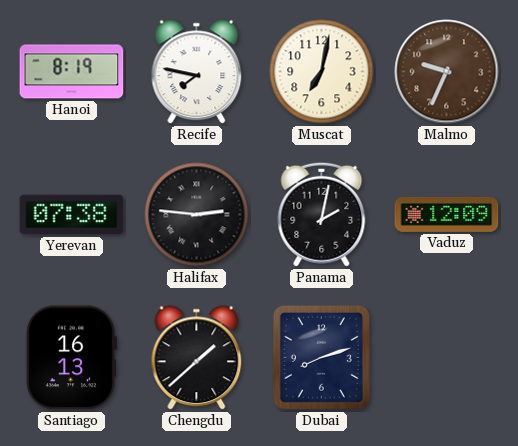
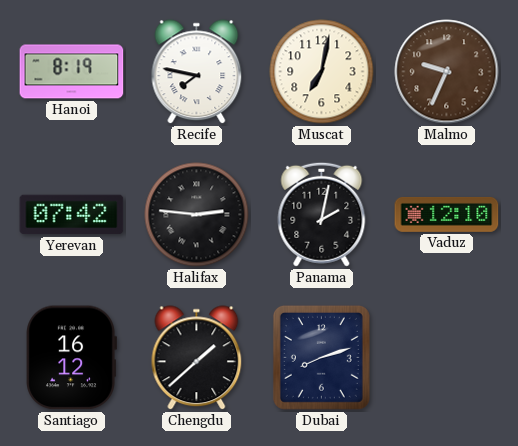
Yerevan: 07:38 -> 07:42
Vaduz: 12:09 -> 12:10
Santiago: 16:13 -> 16:12
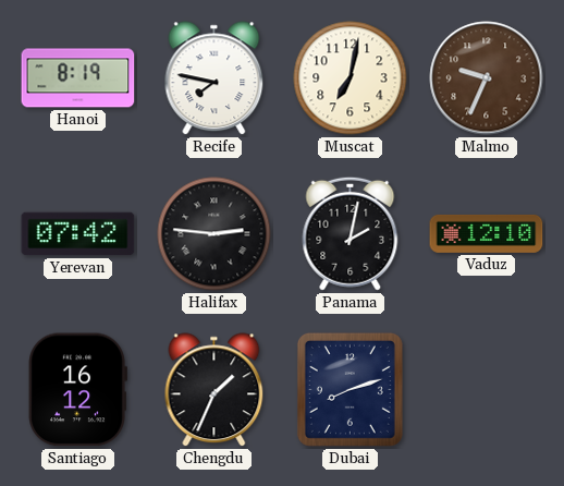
Chengdu: 1:38 -> 1:34
